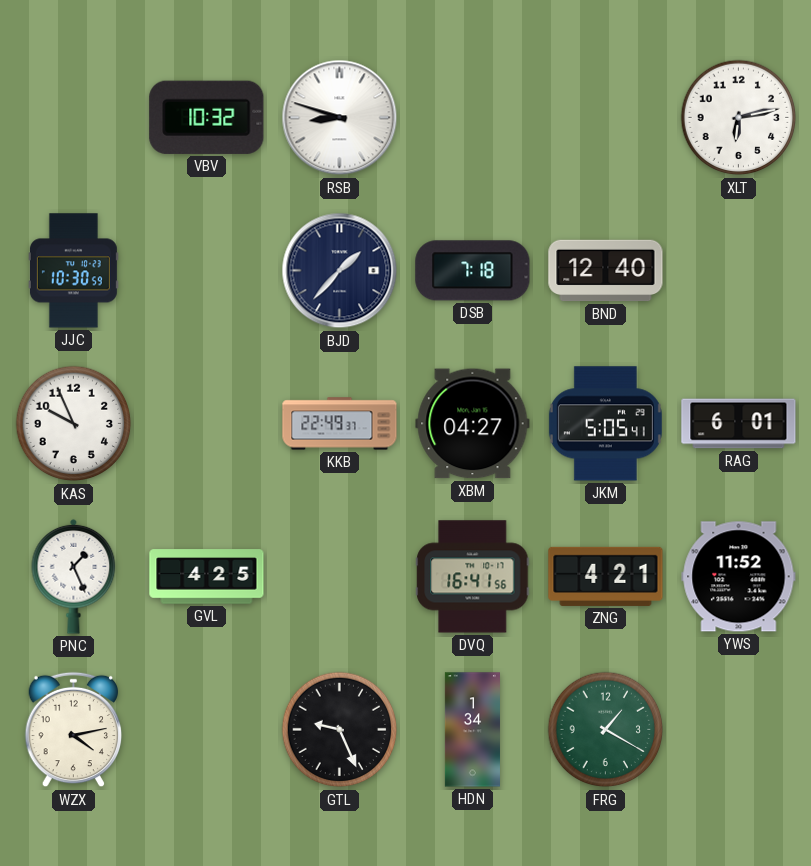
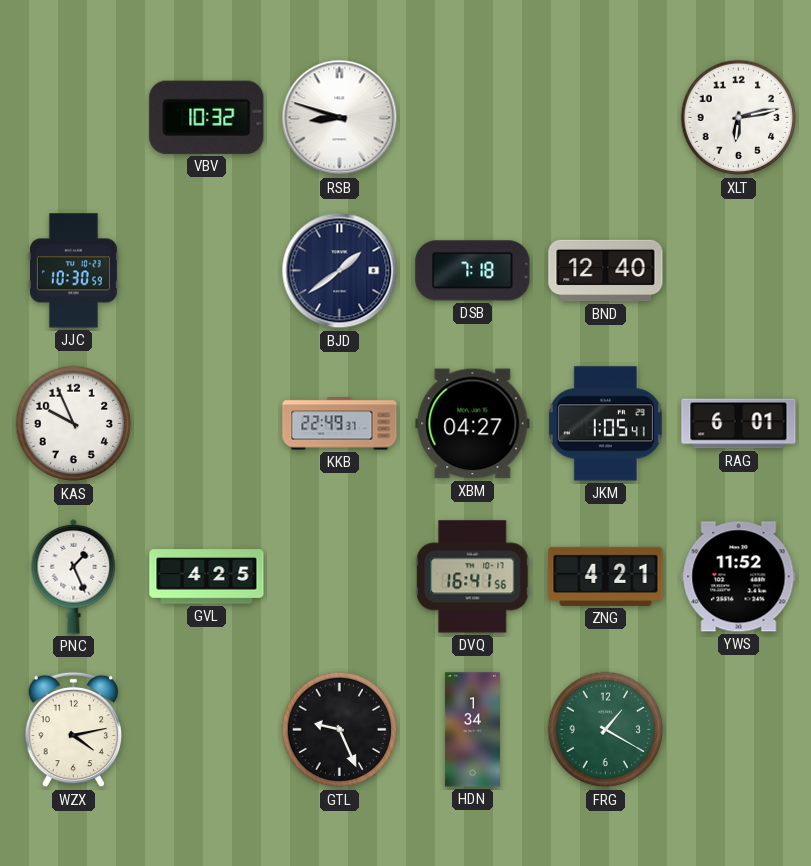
BJD: 1:37 -> 1:39
JKM: 5:05 -> 1:05
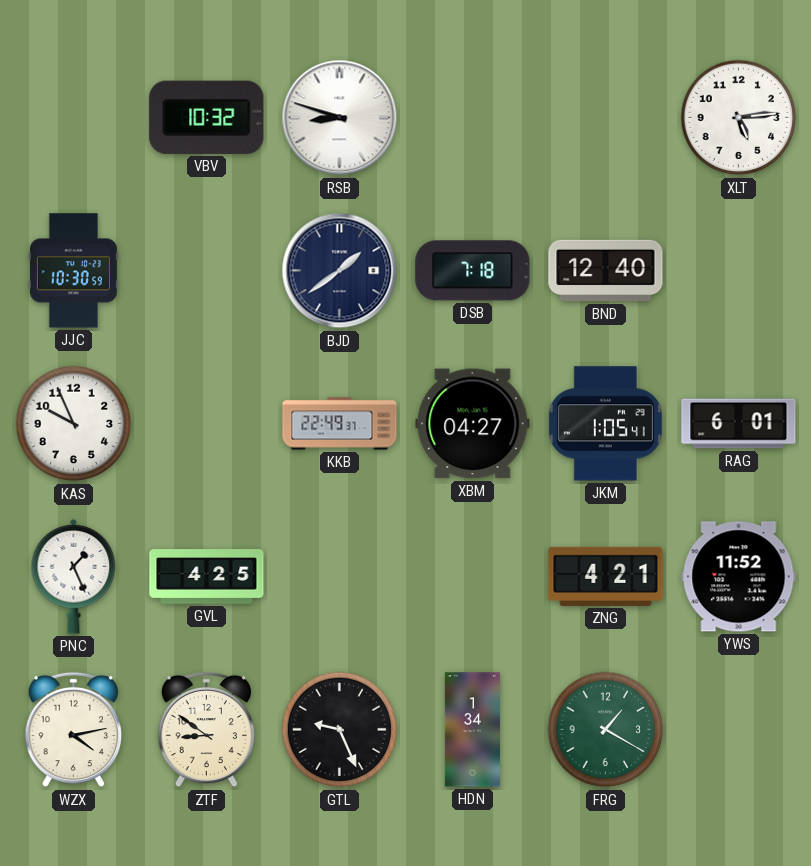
XLT: 6:13 -> 5:14
DVQ: 16:41 -> none
ZTF: none -> 8:51
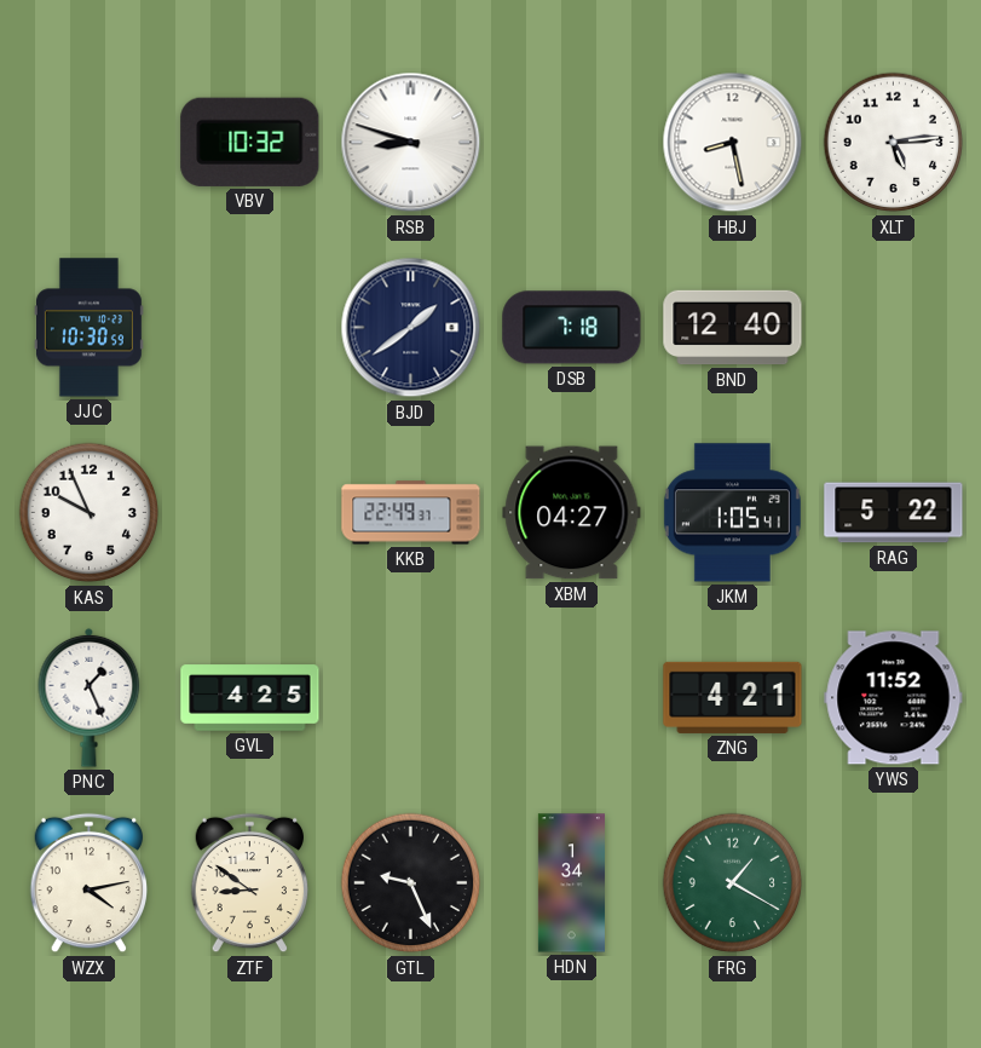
HBJ: none -> 8:28
RAG: 6:01 -> 5:22
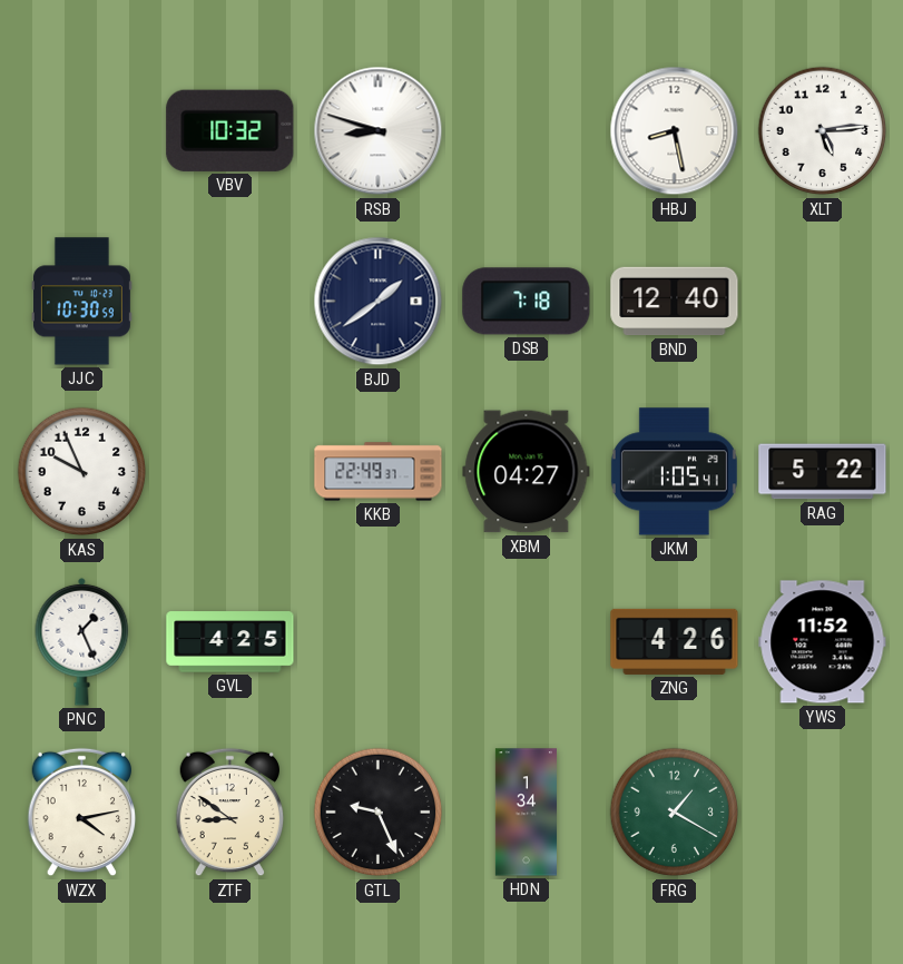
ZNG: 4:21 -> 4:26
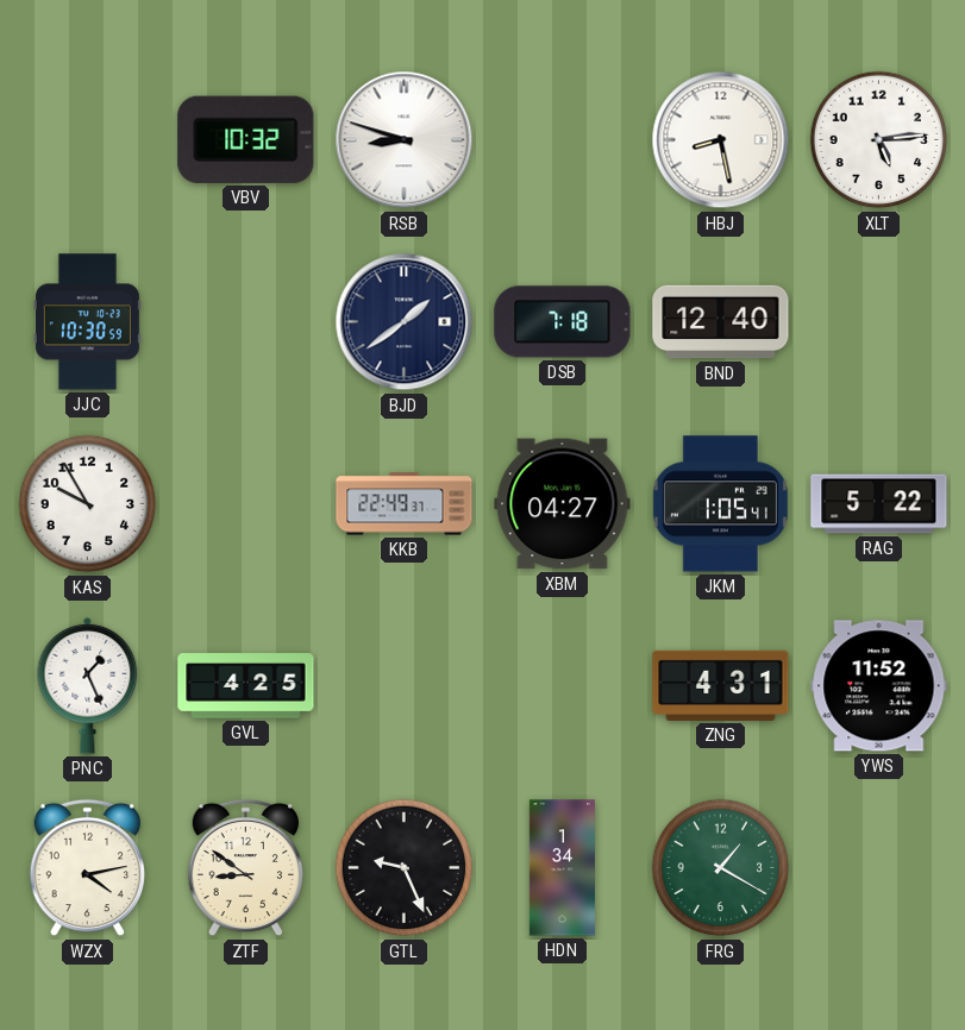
KAS: 9:56 -> 9:55
ZNG: 4:26 -> 4:31
